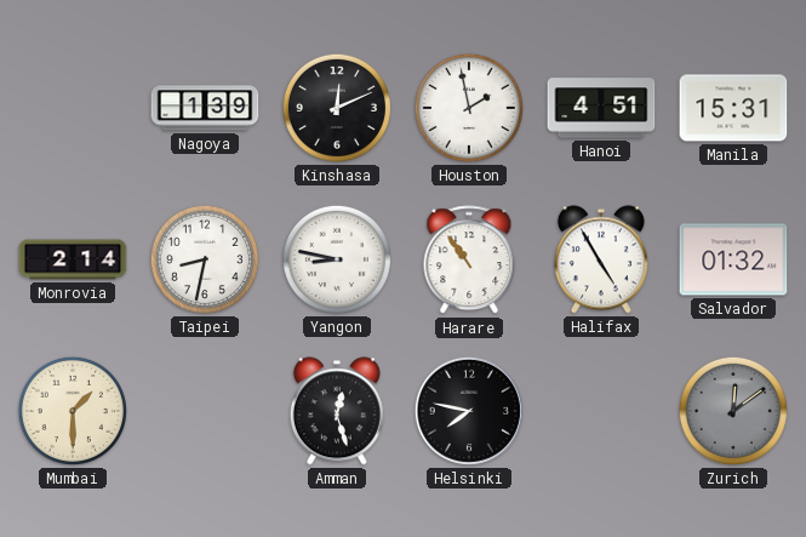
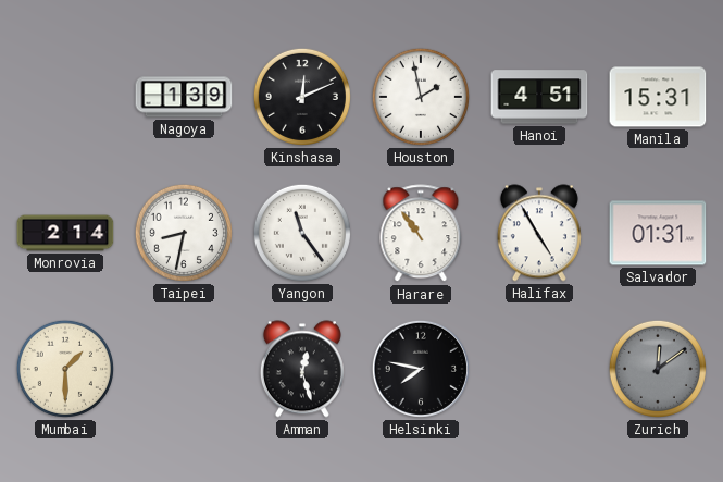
Yangon: 8:47 -> 11:24
Salvador: 01:32 -> 01:31
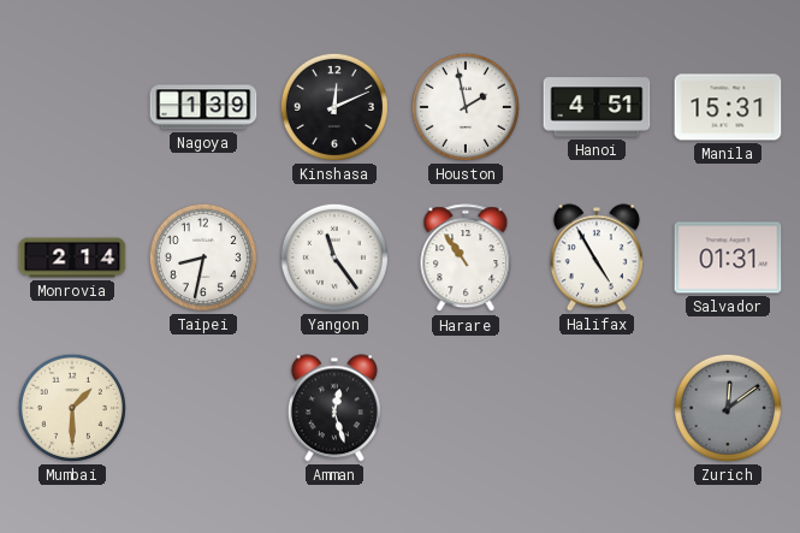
Helsinki: 7:47 -> none
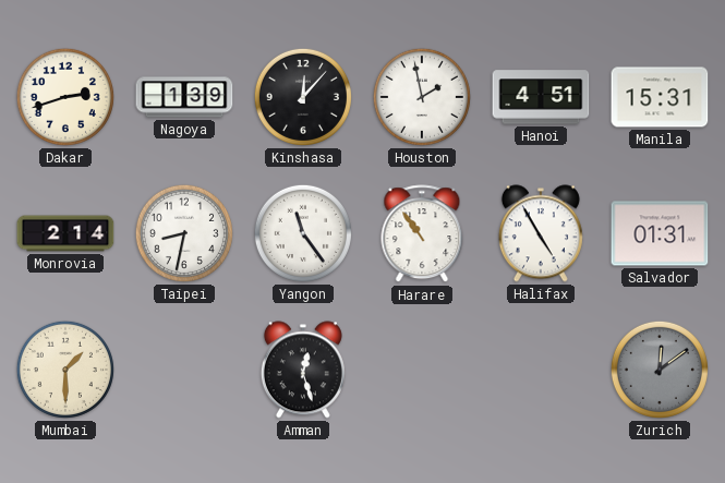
Dakar: none -> 2:42
Kinshasa: 12:11 -> 12:07
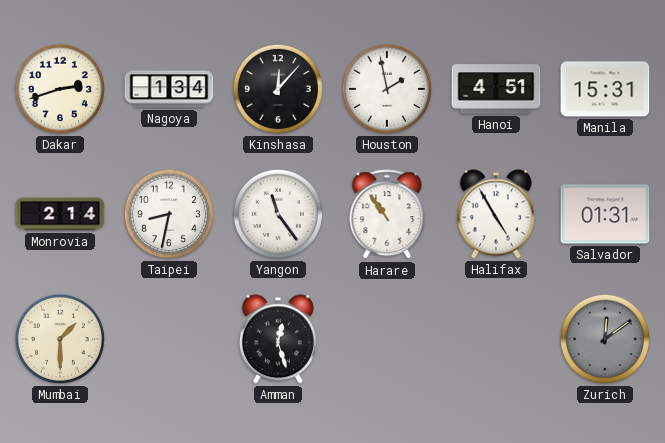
Nagoya: 1:39 -> 1:34
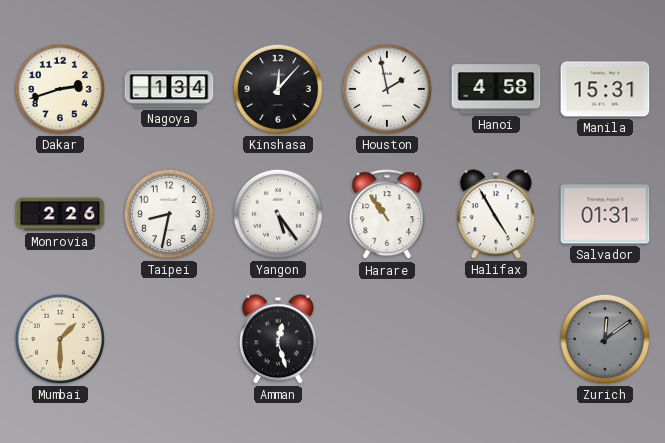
Hanoi: 4:51 -> 4:58
Monrovia: 2:14 -> 2:26
Yangon: 11:24 -> 5:24
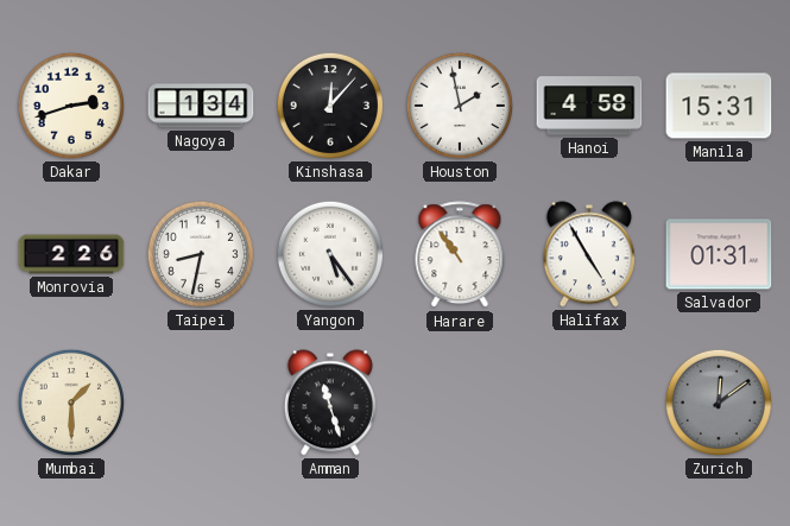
Amman: 12:27 -> 11:27
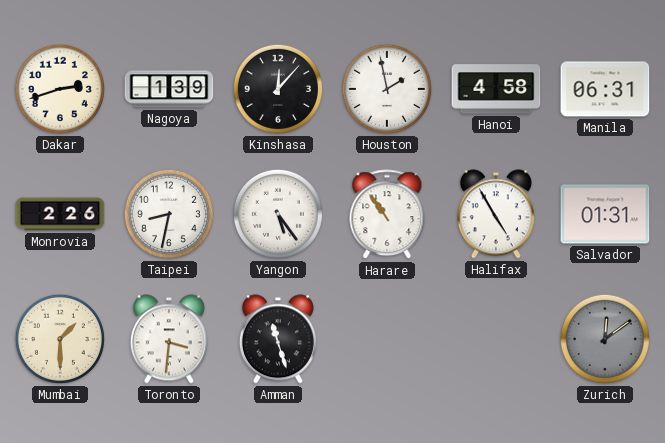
Nagoya: 1:34 -> 1:39
Manila: 15:31 -> 06:31
Toronto: none -> 3:31
